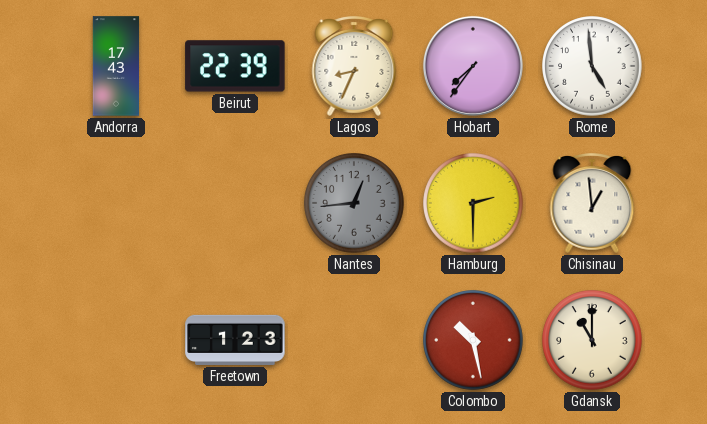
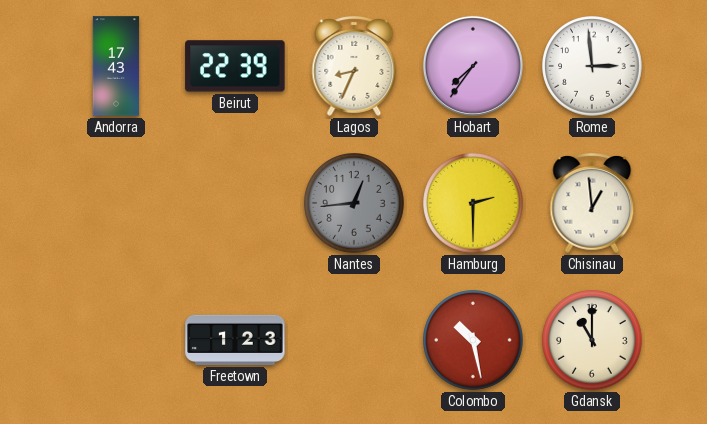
Rome: 4:59 -> 2:59
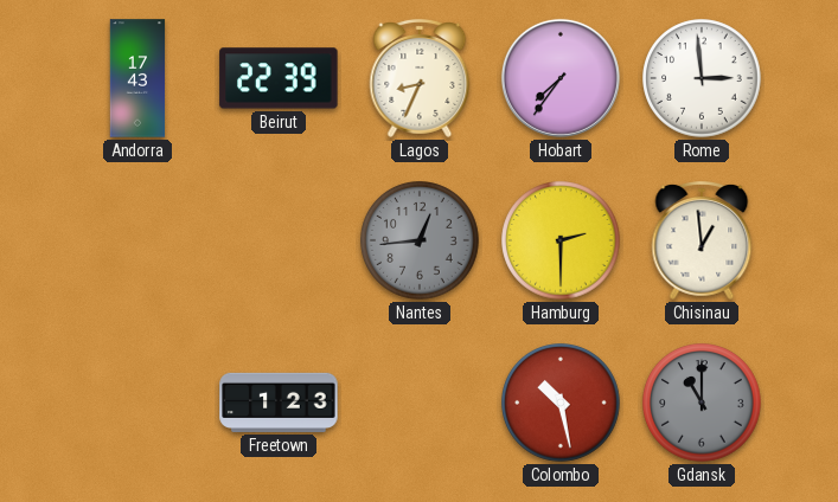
Gdansk dial: cream -> grey
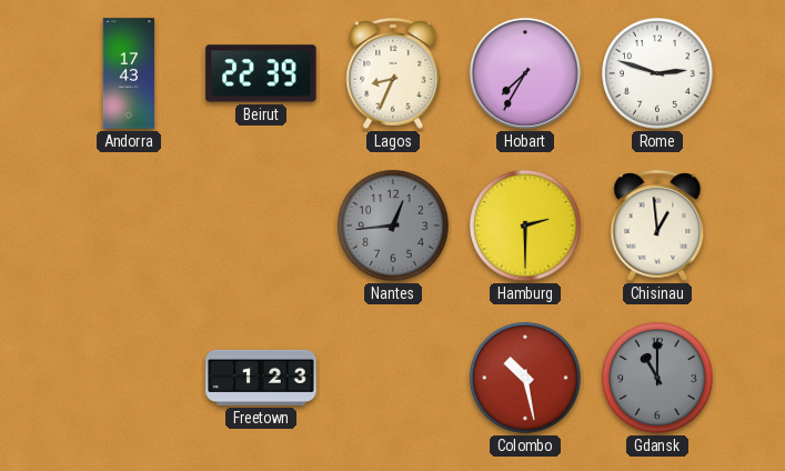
Hobart: 7:36 -> 7:35
Rome: 2:59 -> 2:48
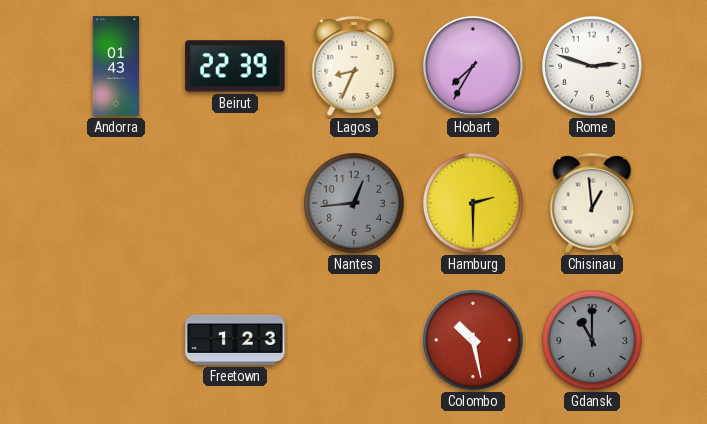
Andorra: 17:43 -> 01:43
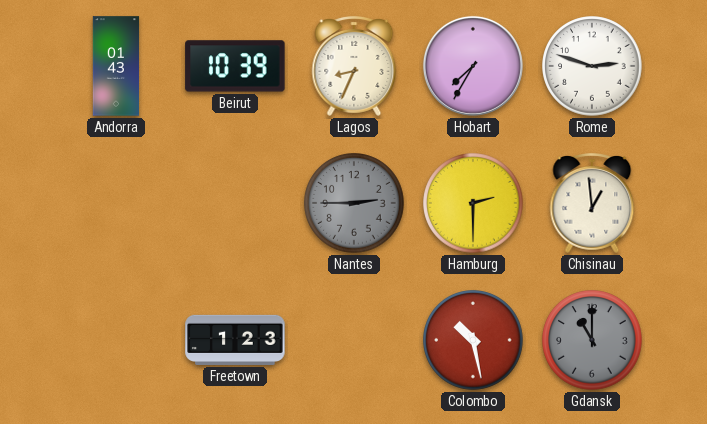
Beirut: 22:39 -> 10:39
Nantes: 12:44 -> 2:45
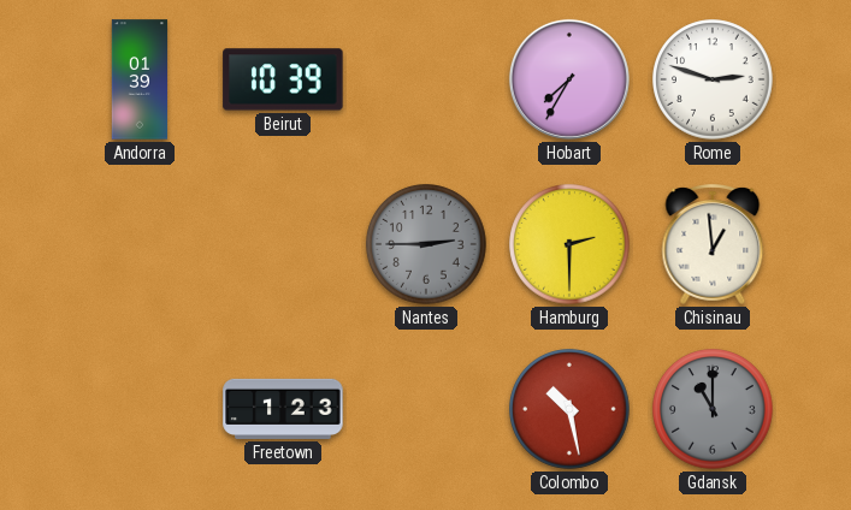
Andorra: 01:43 -> 01:39
Lagos: 8:34 -> none
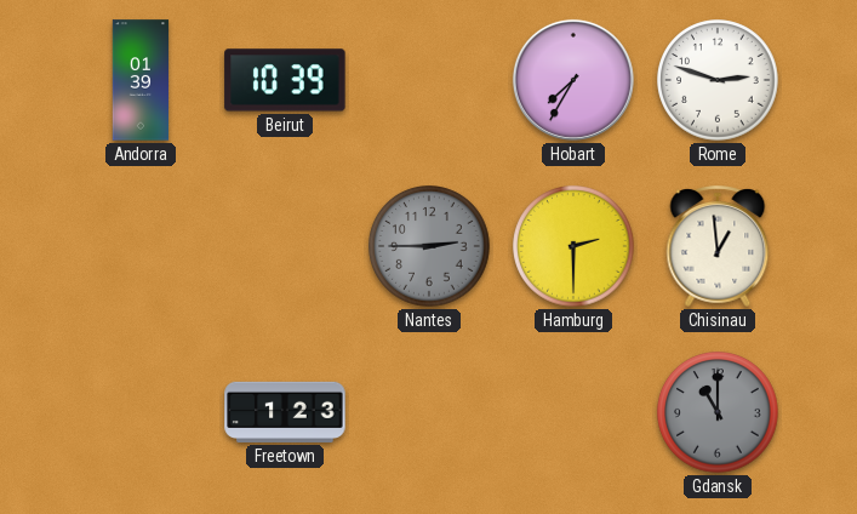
Colombo: 10:28 -> none
